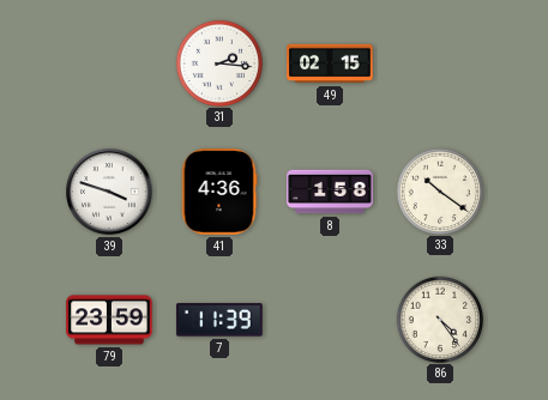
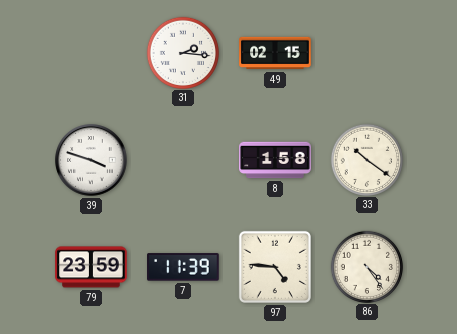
41: 4:36 -> none
97: none -> 4:46
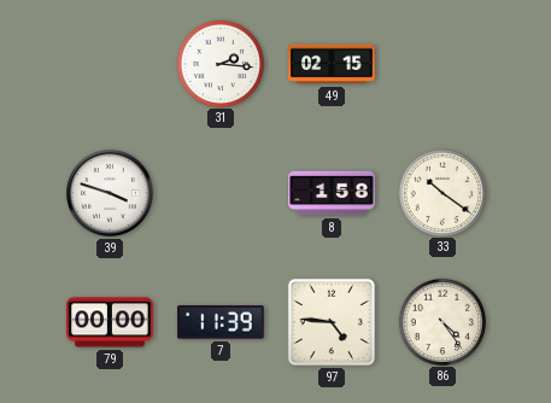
79: 23:59 -> 00:00
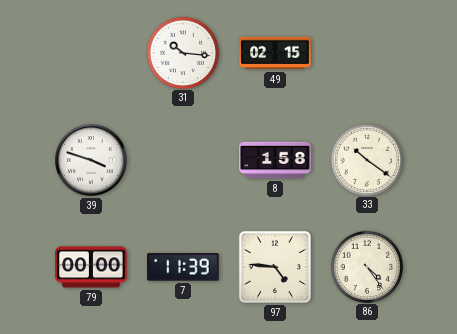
31: 2:16 -> 10:16
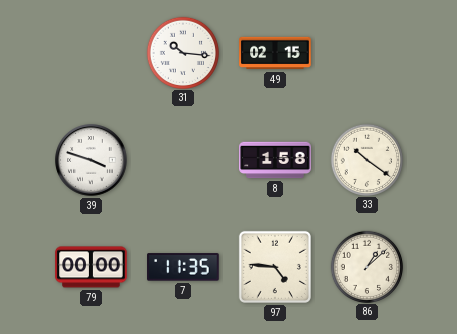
7: 11:39 -> 11:35
86: 4:24 -> 1:08
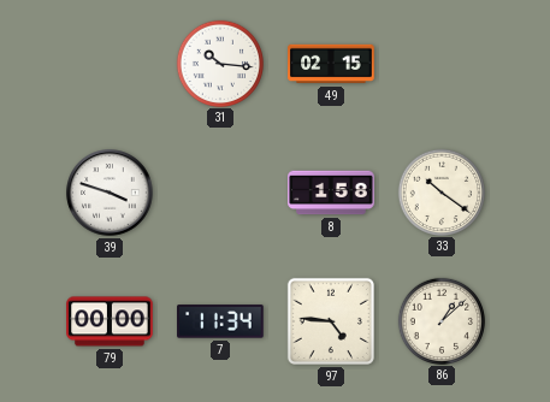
7: 11:35 -> 11:34
